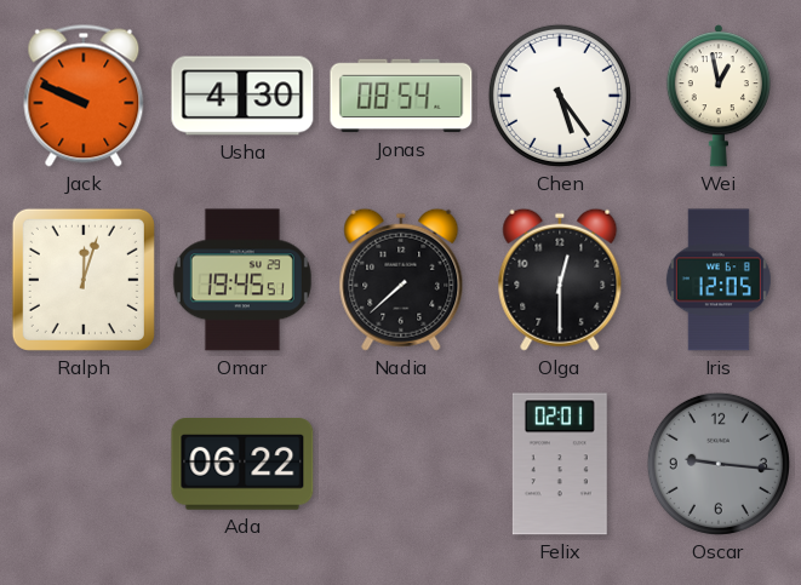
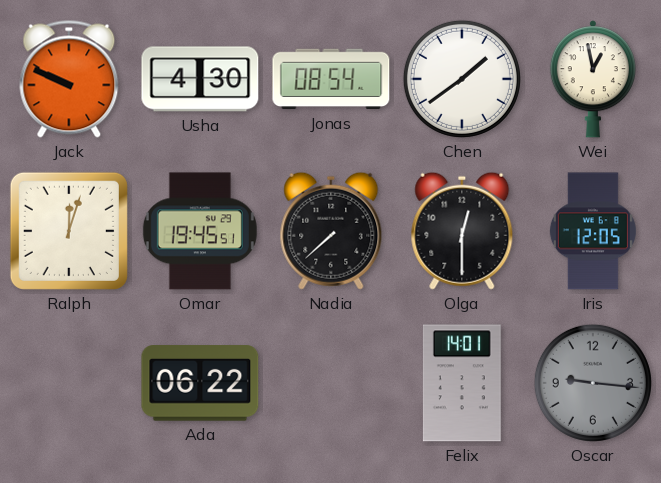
Chen: 5:24 -> 1:39
Felix: 02:01 -> 14:01
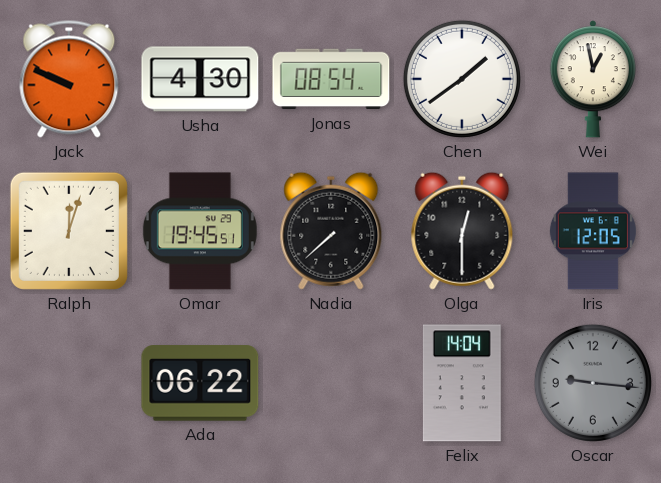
Felix: 14:01 -> 14:04
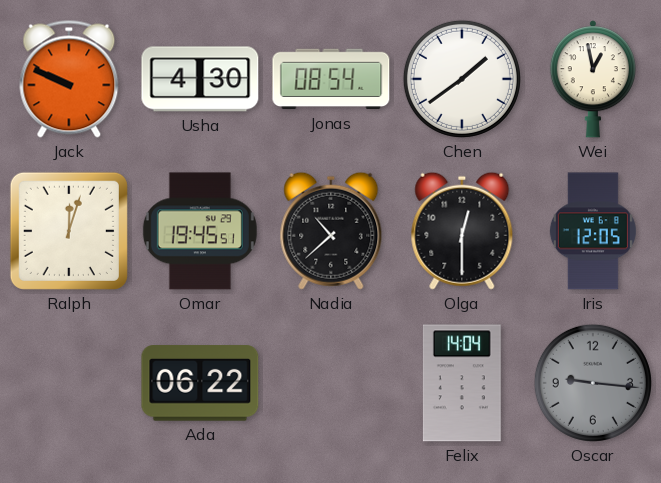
Nadia: 7:38 -> 10:38
